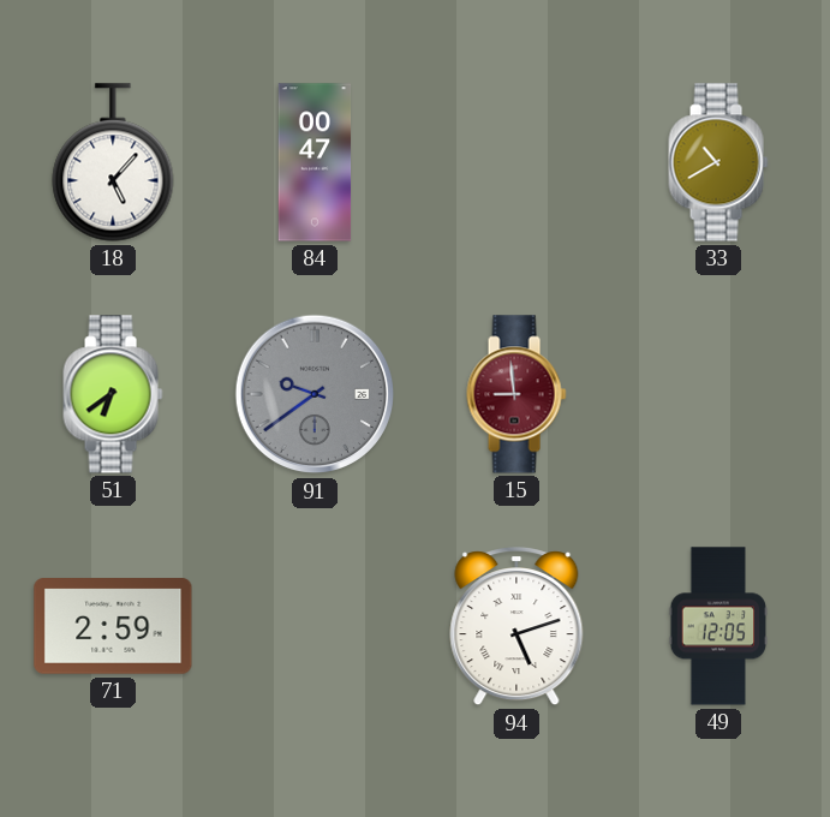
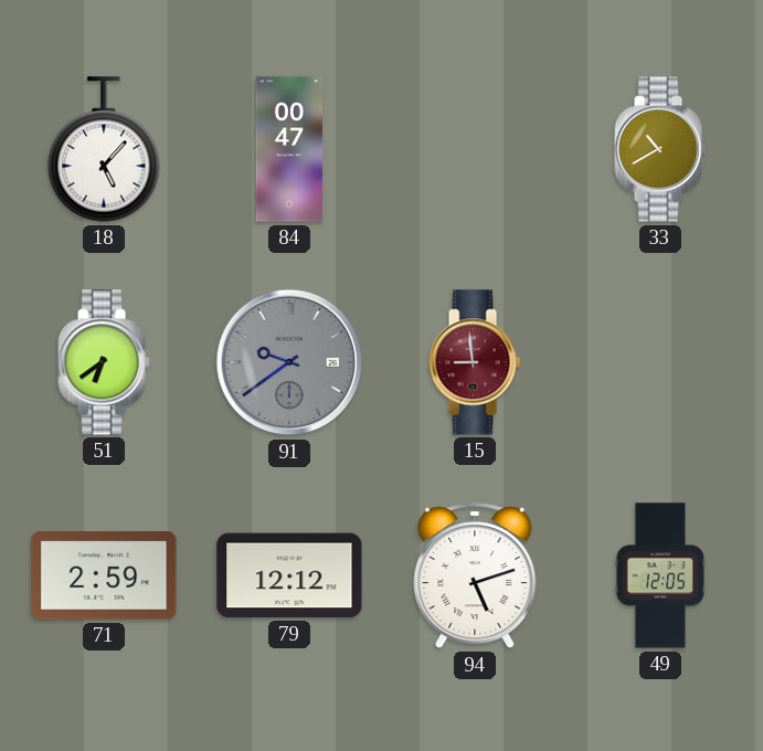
79: none -> 12:12
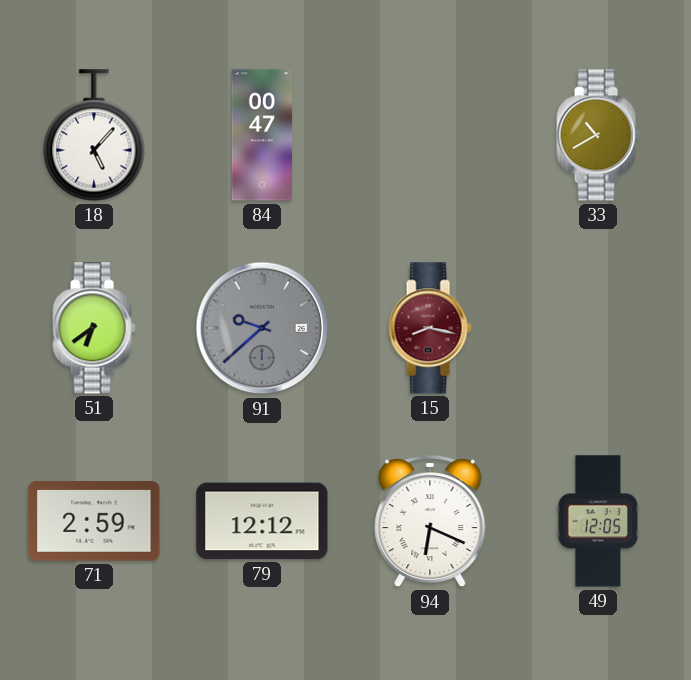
91: 9:39 -> 9:38
15: 8:59 -> 8:17
94: 5:12 -> 6:19
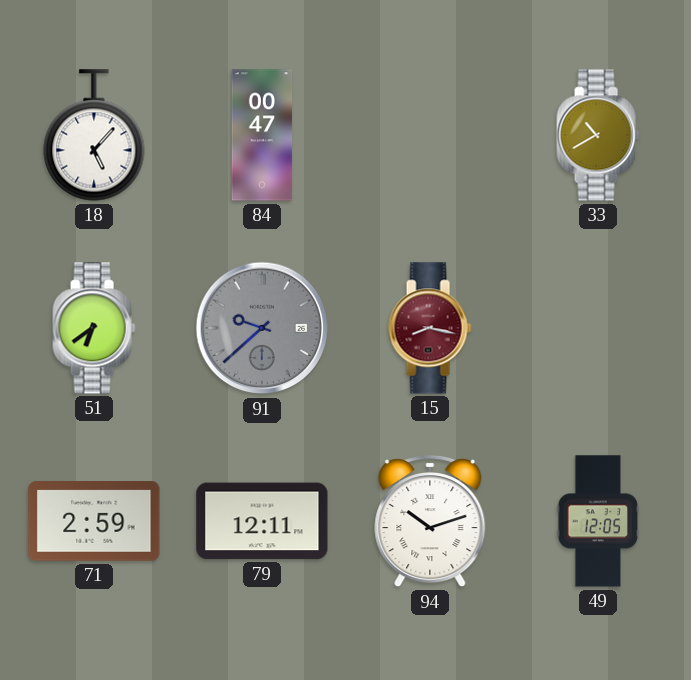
79: 12:12 -> 12:11
94: 6:19 -> 10:12
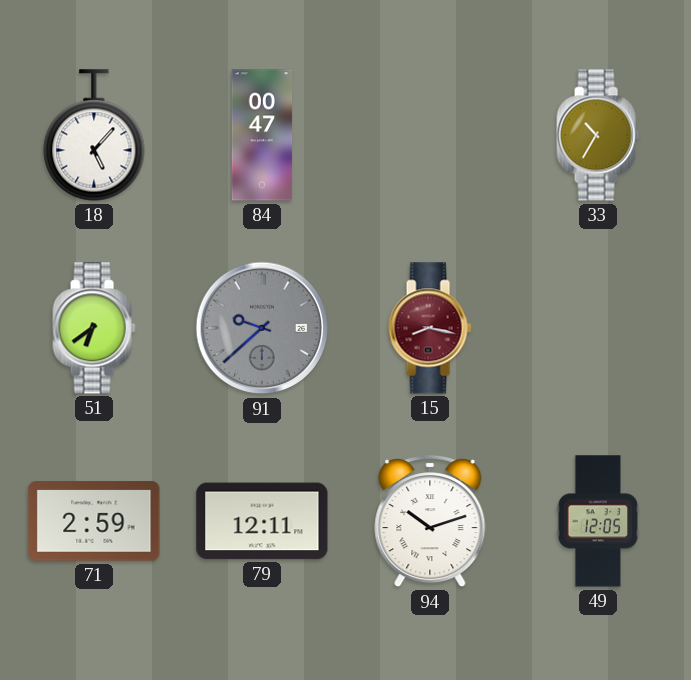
33: 10:40 -> 10:35
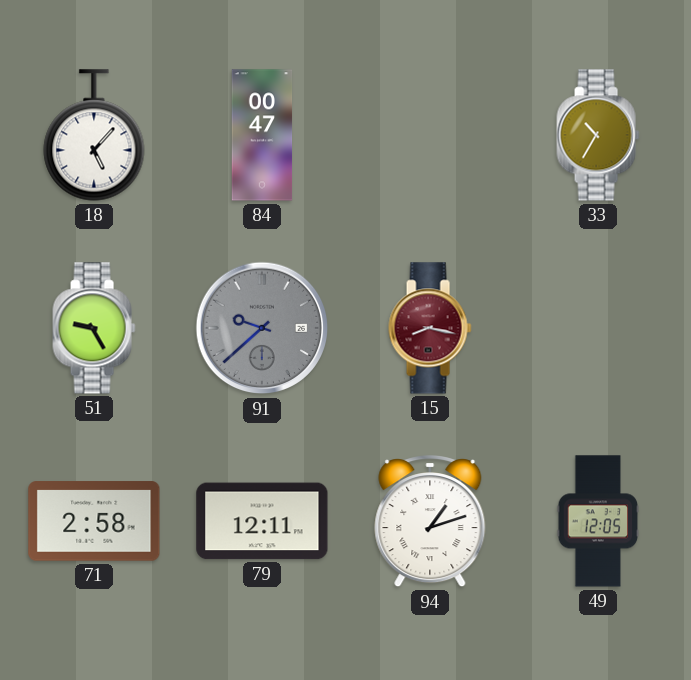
51: 6:39 -> 9:25
71: 2:59 -> 2:58
94: 10:12 -> 1:12
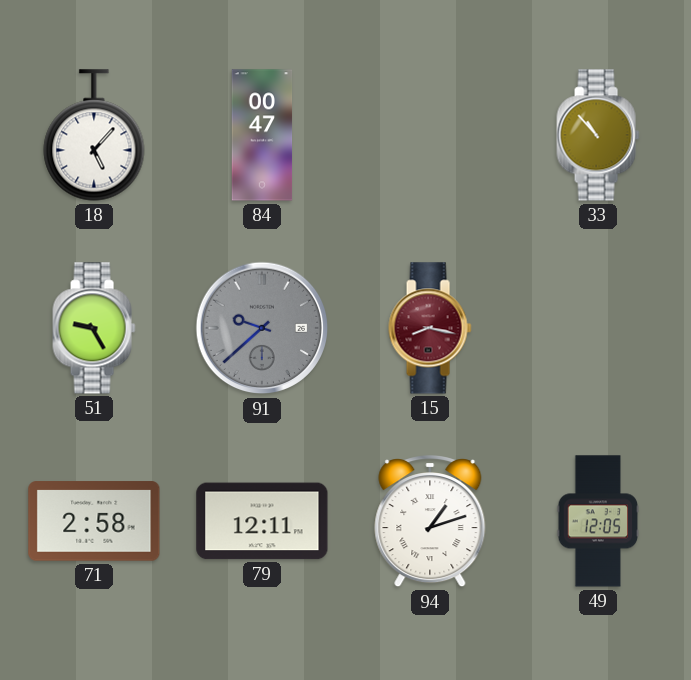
33: 10:35 -> 10:53
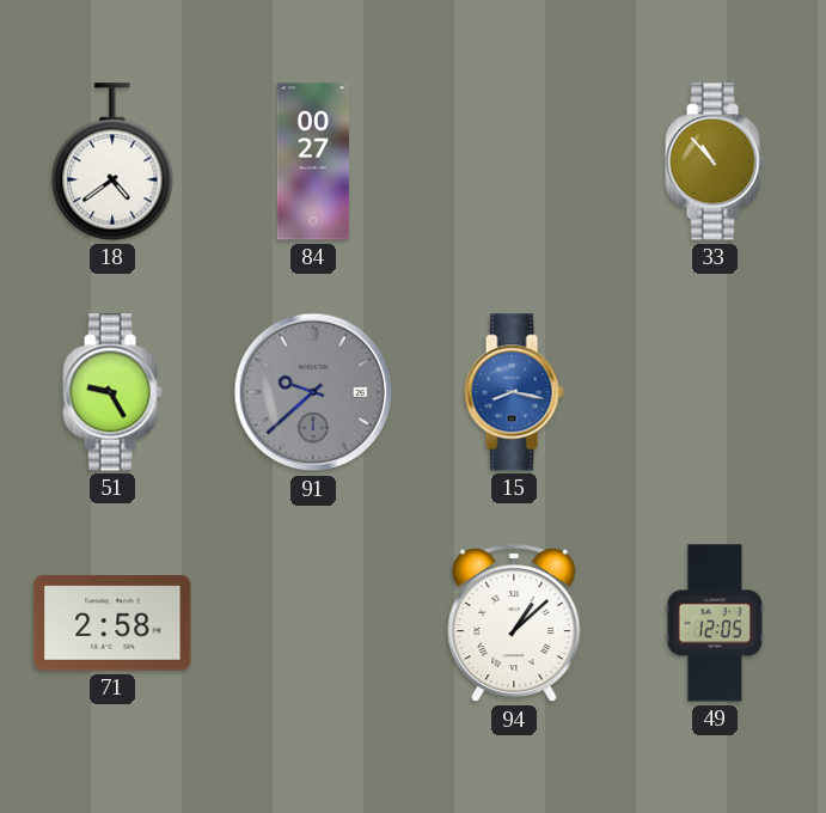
18: 5:07 -> 4:39
84: 00:47 -> 00:27
15 dial: burgundy -> blue
79: 12:11 -> none
94: 1:12 -> 1:08
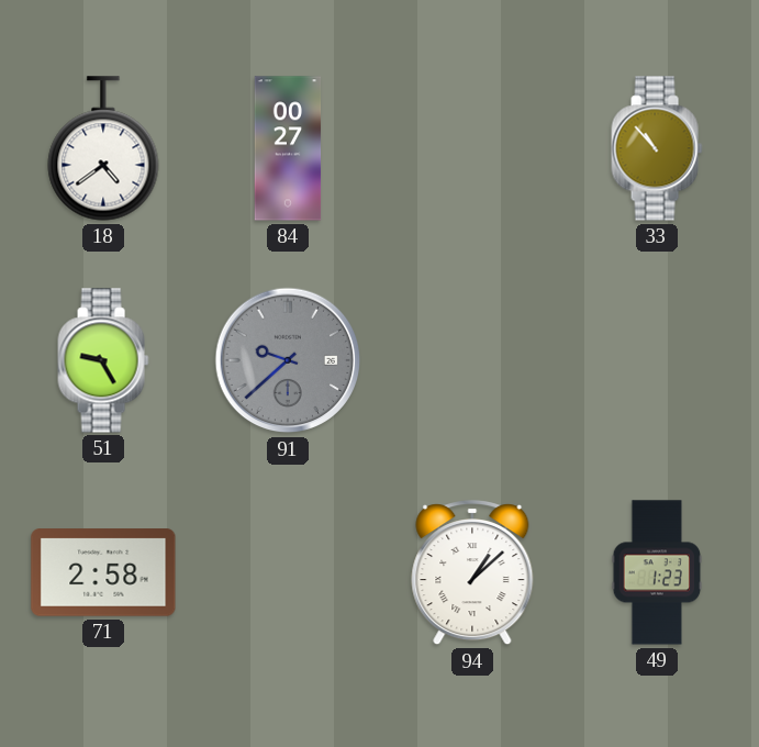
15: 8:17 -> none
49: 12:05 -> 1:23
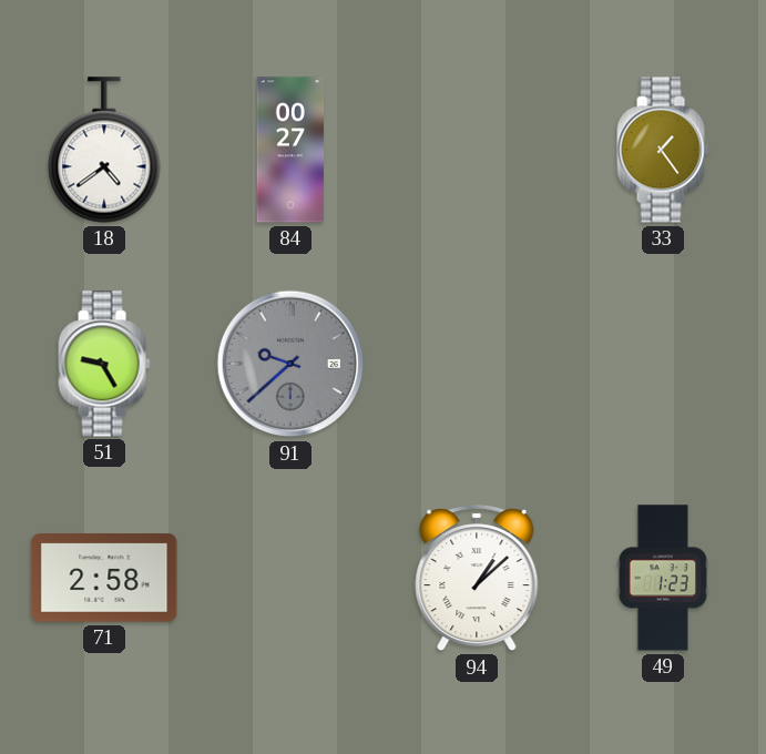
33: 10:53 -> 1:24
